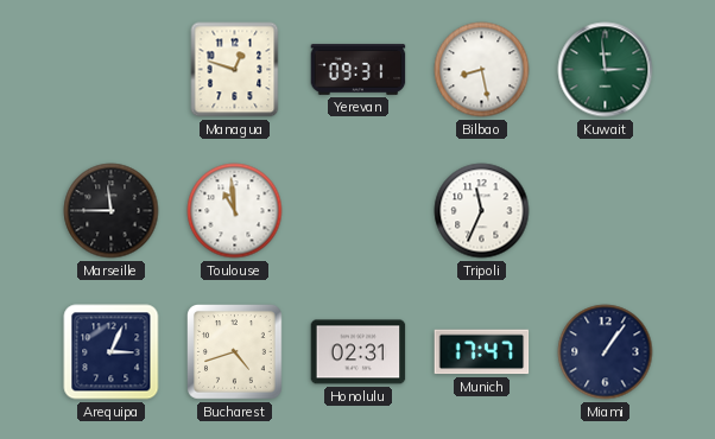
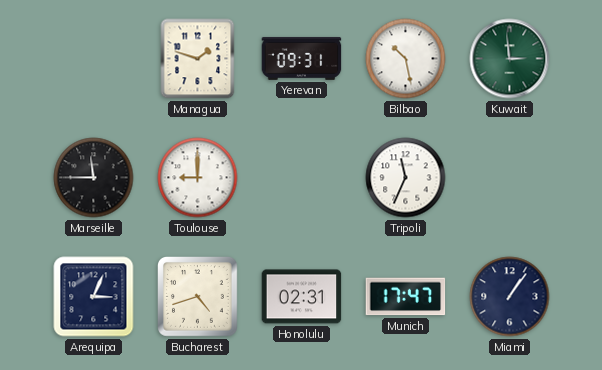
Managua: 12:48 -> 1:48
Bilbao: 8:28 -> 10:28
Toulouse: 10:59 -> 9:00
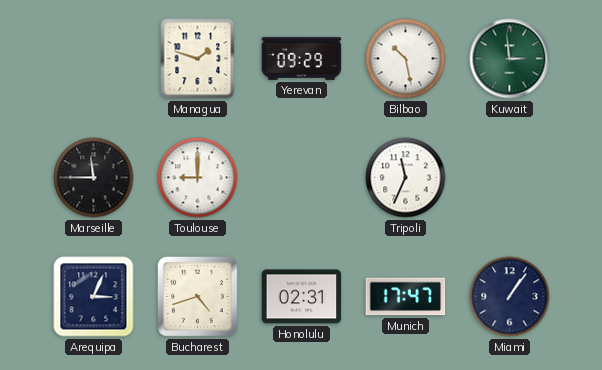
Yerevan: 09:31 -> 09:29
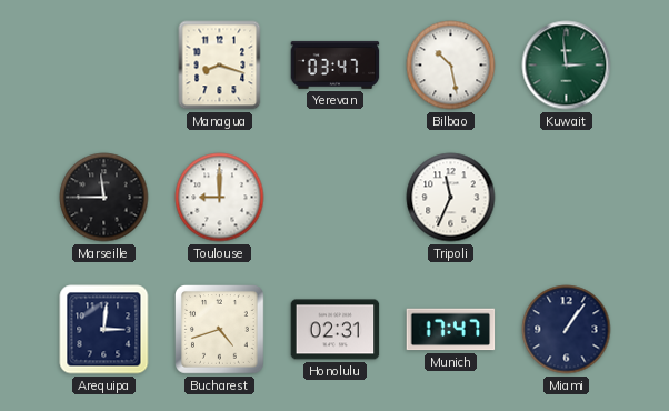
Managua: 1:48 -> 8:18
Yerevan: 09:29 -> 03:47
Arequipa: 3:04 -> 3:01
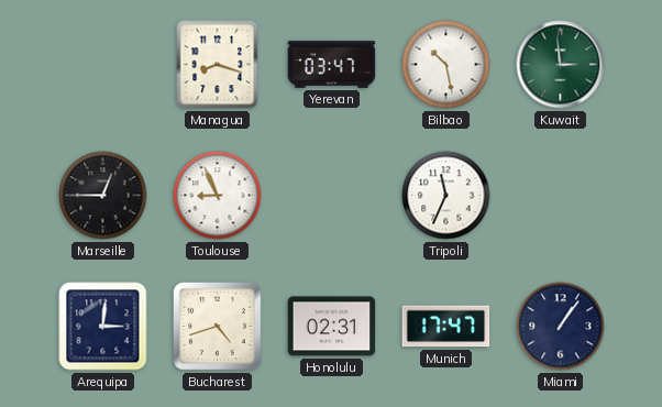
Marseille: 11:45 -> 12:45
Toulouse: 9:00 -> 8:56
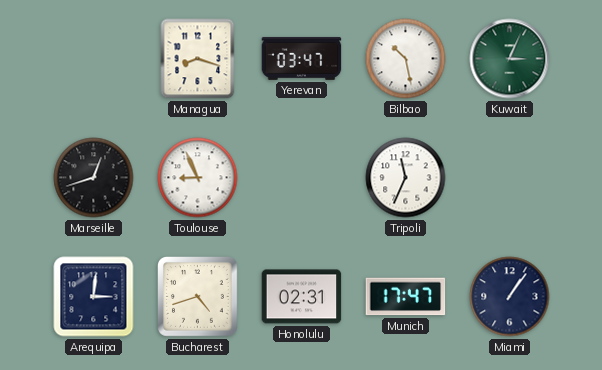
Kuwait: 2:59 -> 3:04
Marseille: 12:45 -> 12:42
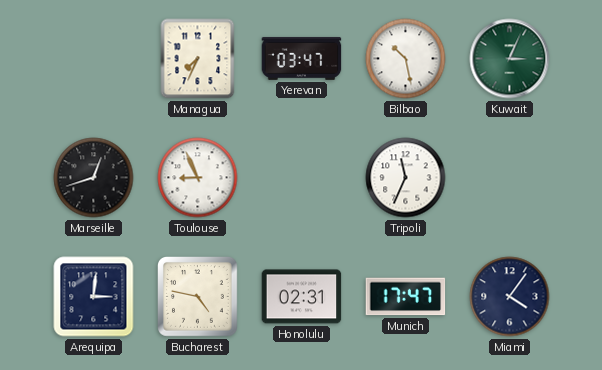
Managua: 8:18 -> 7:34
Bucharest: 4:42 -> 4:47
Miami: 1:06 -> 4:06
